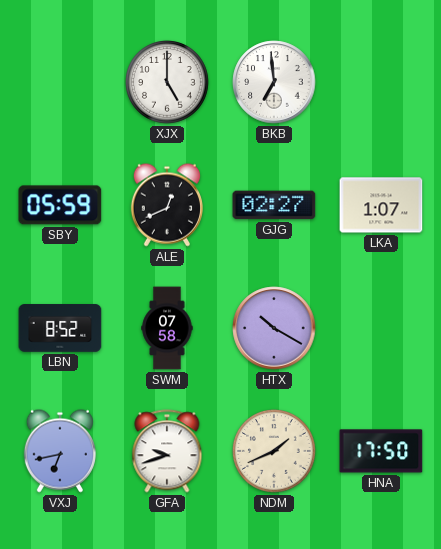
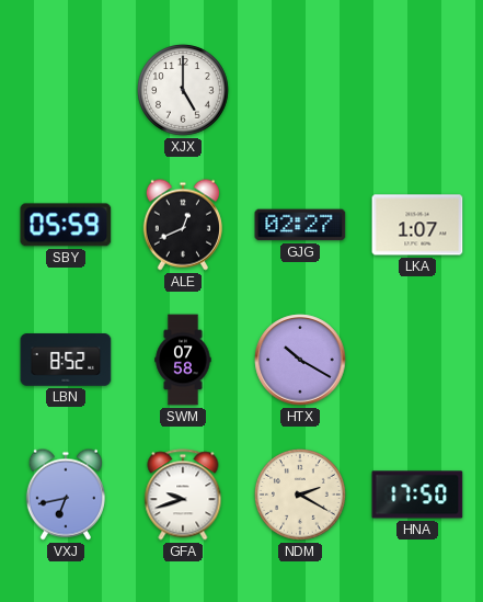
BKB: 6:59 -> none
NDM: 1:41 -> 2:20
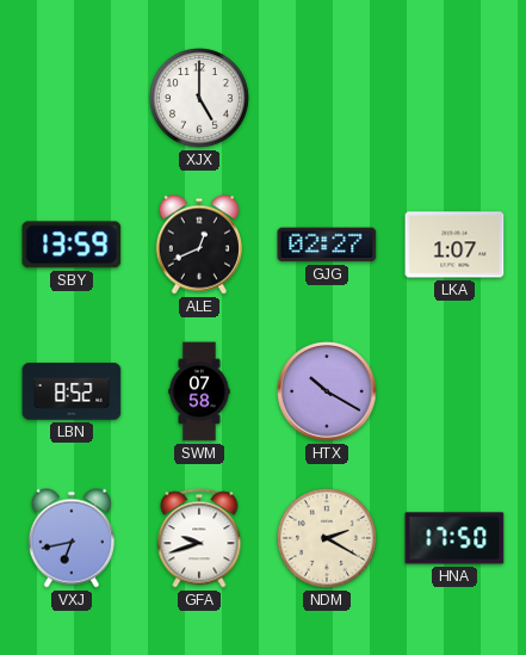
SBY: 05:59 -> 13:59
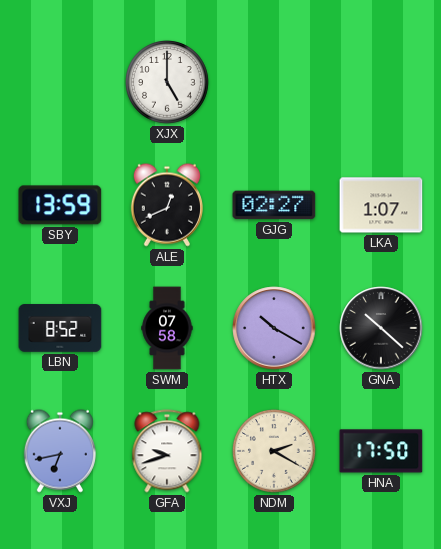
GNA: none -> 10:22
